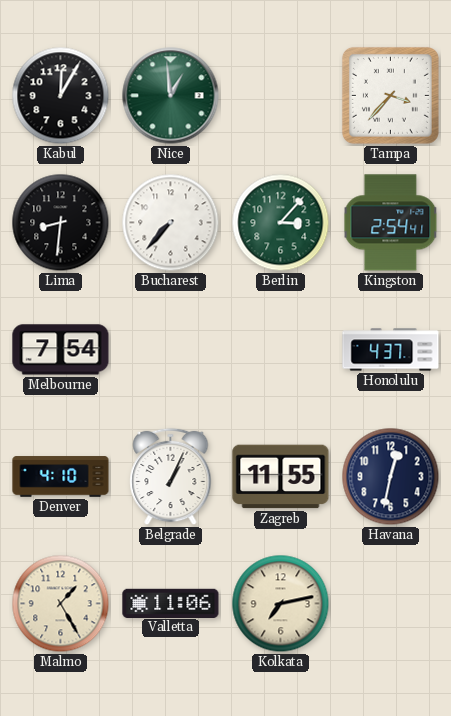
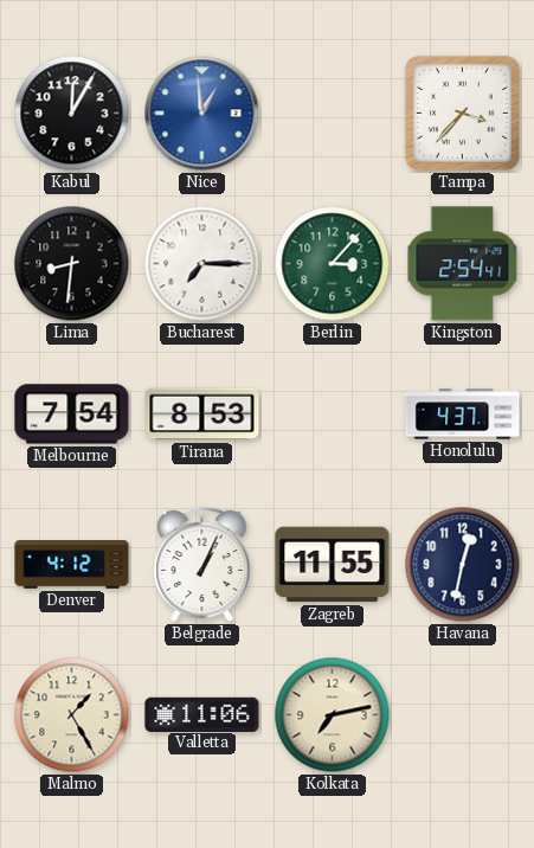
Nice dial: green -> blue
Bucharest: 7:37 -> 7:15
Tirana: none -> 8:53
Denver: 4:10 -> 4:12
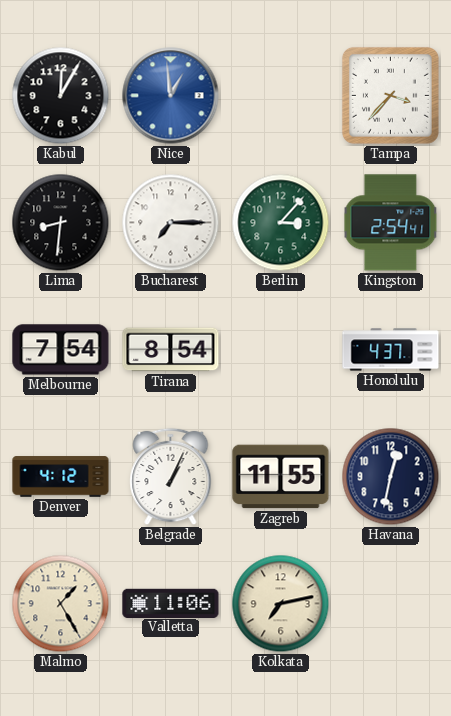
Tirana: 8:53 -> 8:54
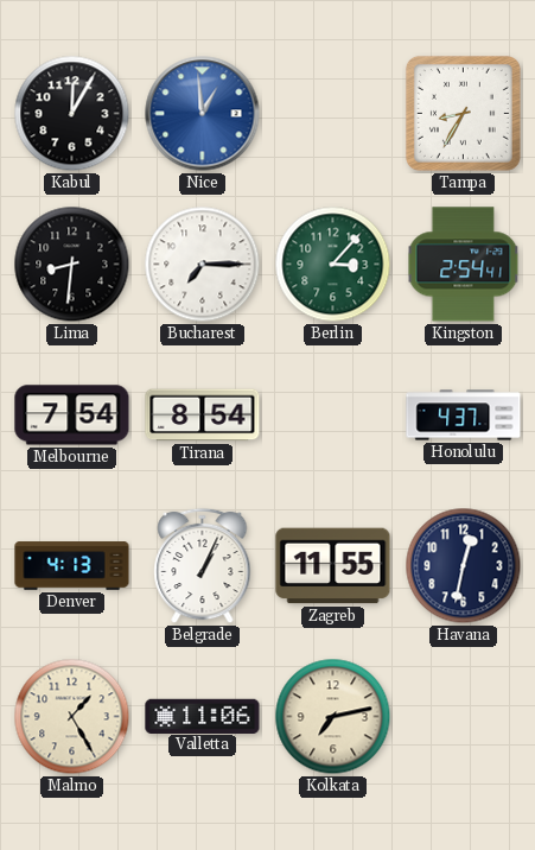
Tampa: 3:37 -> 8:35
Denver: 4:12 -> 4:13
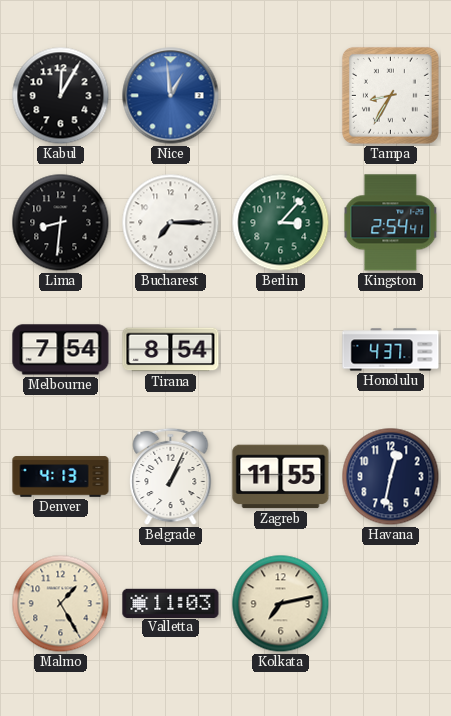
Valletta: 11:06 -> 11:03
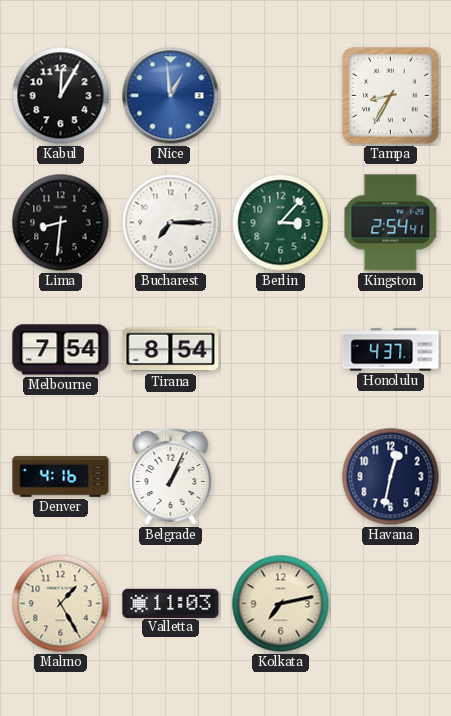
Denver: 4:13 -> 4:16
Zagreb: 11:55 -> none
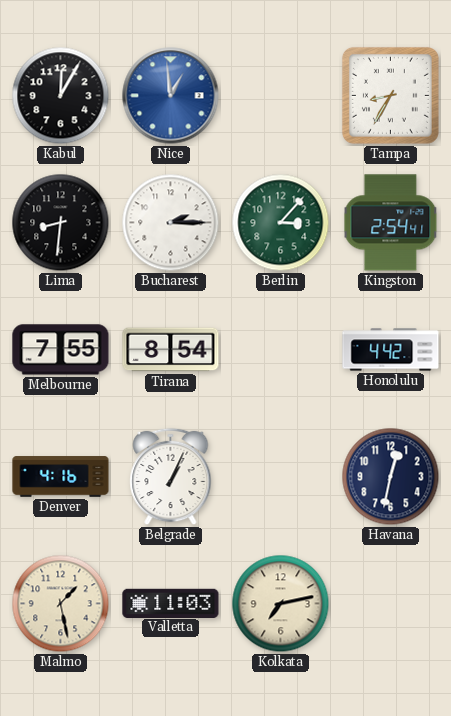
Bucharest: 7:15 -> 2:15
Melbourne: 7:54 -> 7:55
Honolulu: 4:37 -> 4:42
Malmo: 1:25 -> 1:28
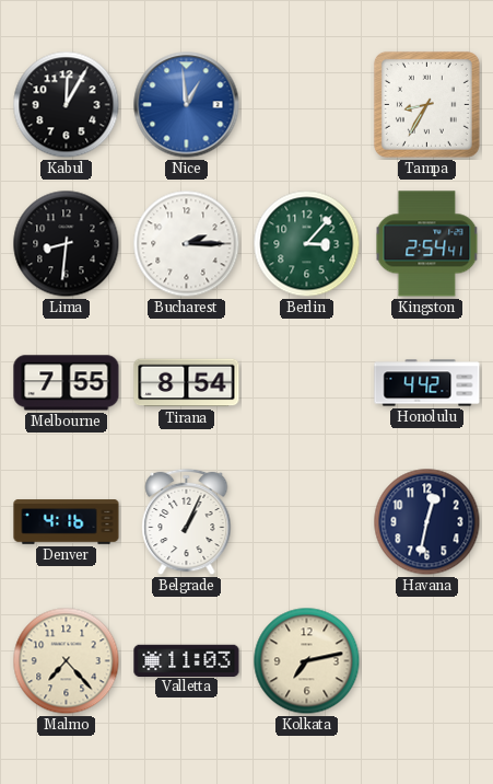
Malmo: 1:28 -> 7:23
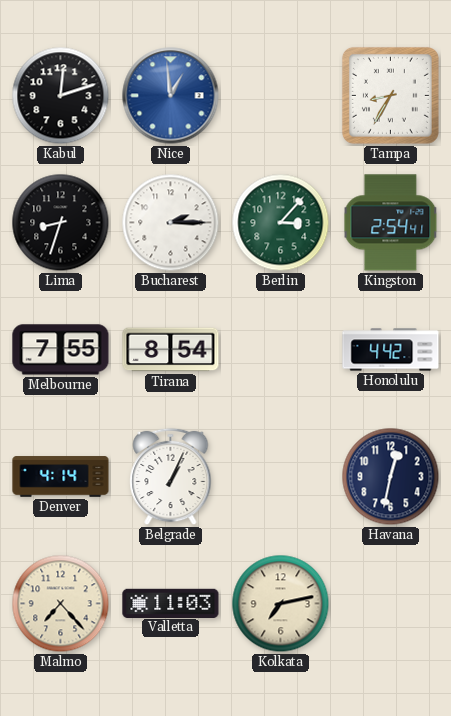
Kabul: 12:05 -> 12:12
Lima: 8:31 -> 8:33
Denver: 4:16 -> 4:14
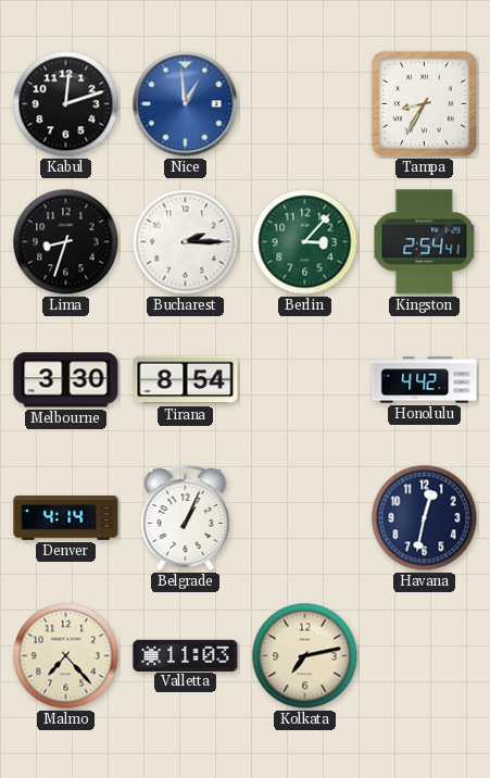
Melbourne: 7:55 -> 3:30
